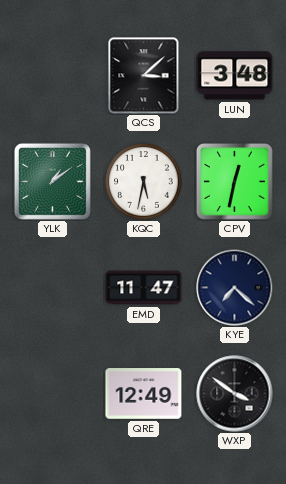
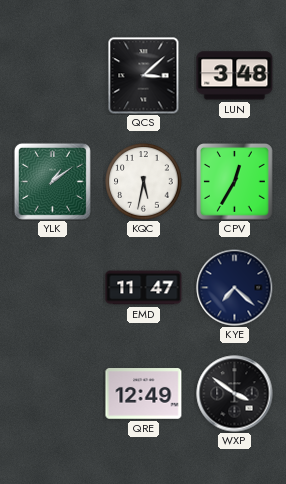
CPV: 12:32 -> 12:35
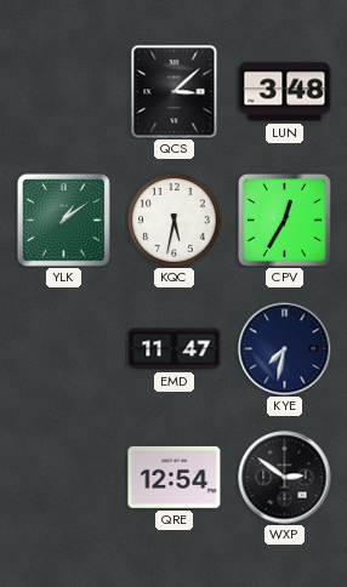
KYE: 7:22 -> 7:32
QRE: 12:49 -> 12:54
WXP: 3:51 -> 2:51
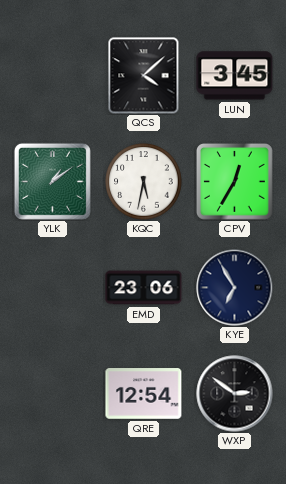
QCS: 3:08 -> 4:08
LUN: 3:48 -> 3:45
EMD: 11:47 -> 23:06
KYE: 7:32 -> 6:55
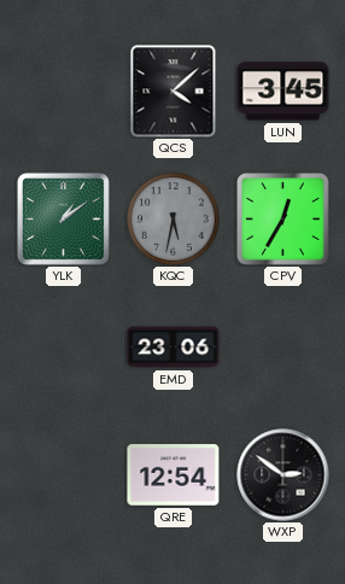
KQC dial: white -> grey
KYE: 6:55 -> none
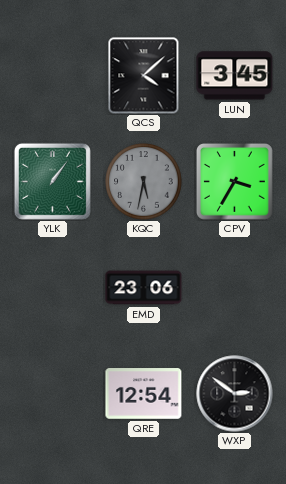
YLK: 1:09 -> 1:06
CPV: 12:35 -> 3:35
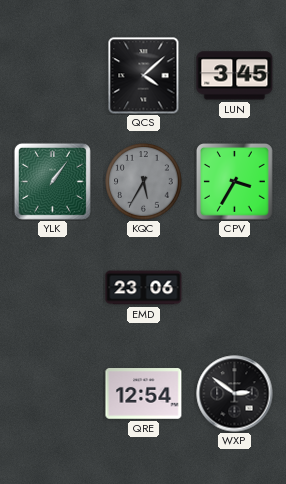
KQC: 5:32 -> 5:35
